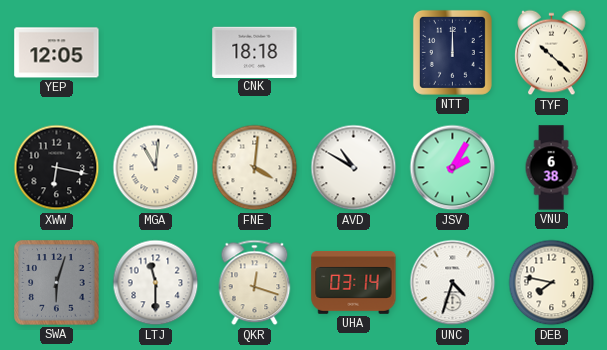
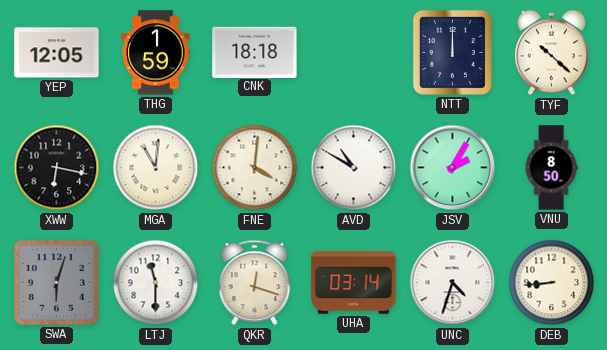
THG: none -> 1:59
VNU: 6:38 -> 8:50
DEB: 7:47 -> 8:44
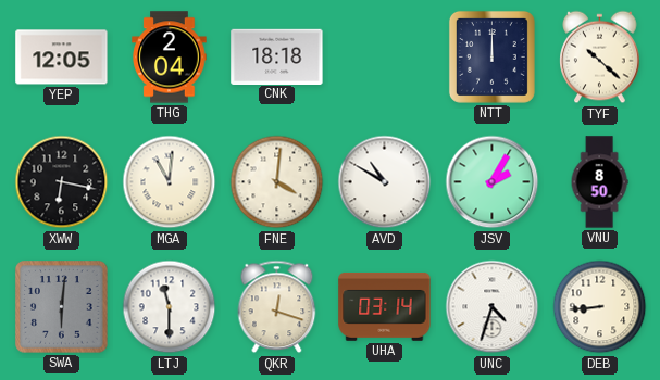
THG: 1:59 -> 2:04
SWA: 6:03 -> 6:01
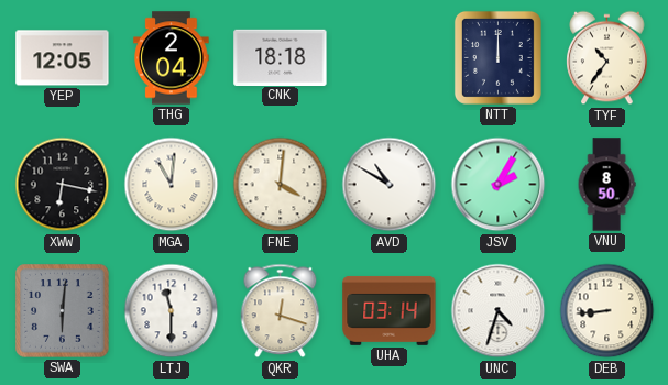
TYF: 10:22 -> 10:36
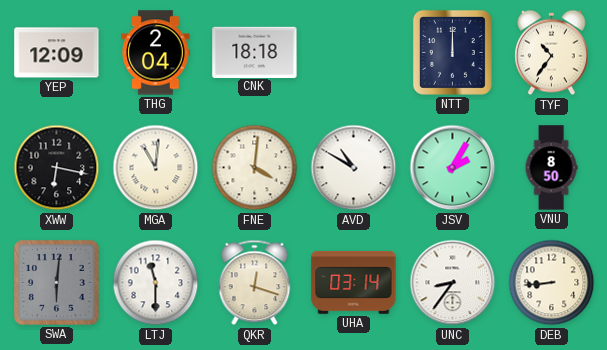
YEP: 12:05 -> 12:09
UNC: 4:33 -> 8:36
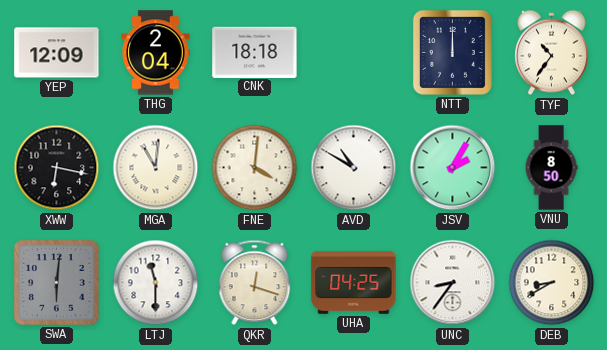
UHA: 03:14 -> 04:25
DEB: 8:44 -> 8:40
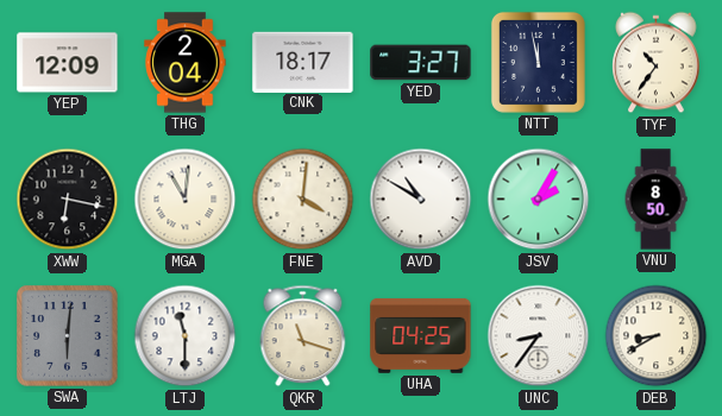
CNK: 18:18 -> 18:17
YED: none -> 3:27
NTT: 12:00 -> 11:58
QKR: 12:18 -> 11:18
